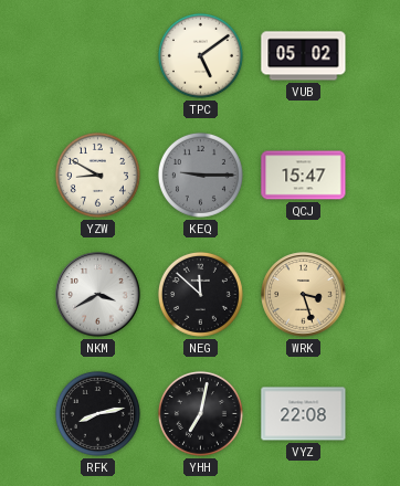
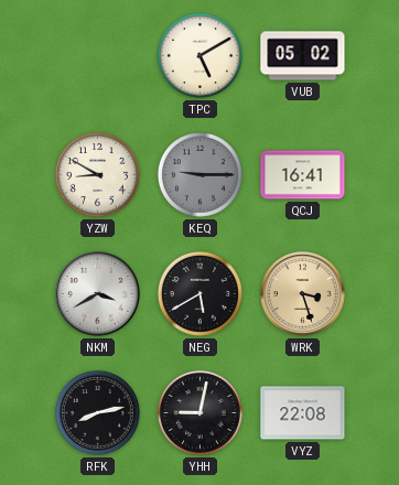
TPC: 5:09 -> 5:10
QCJ: 15:47 -> 16:41
NEG: 11:52 -> 5:40
YHH: 7:02 -> 9:02
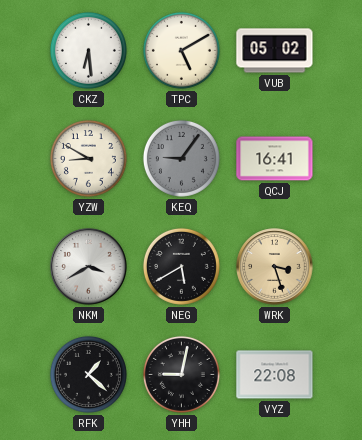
CKZ: none -> 6:29
KEQ: 9:15 -> 9:06
RFK: 8:13 -> 1:22
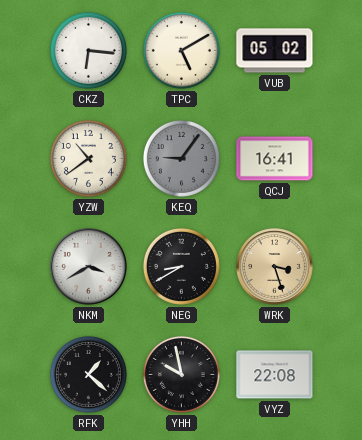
CKZ: 6:29 -> 6:16
YZW: 8:50 -> 10:39
NEG: 5:40 -> 8:40
YHH: 9:02 -> 9:58
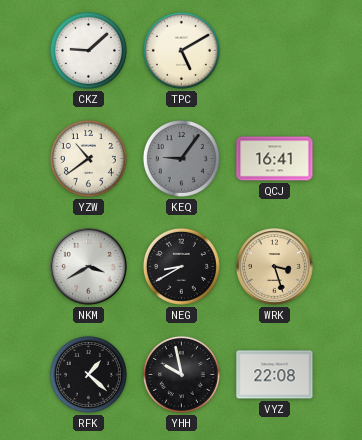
CKZ: 6:16 -> 9:08
VUB: 05:02 -> none
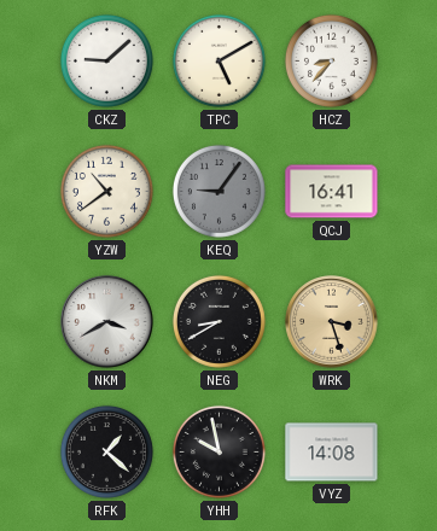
HCZ: none -> 8:37
VYZ: 22:08 -> 14:08
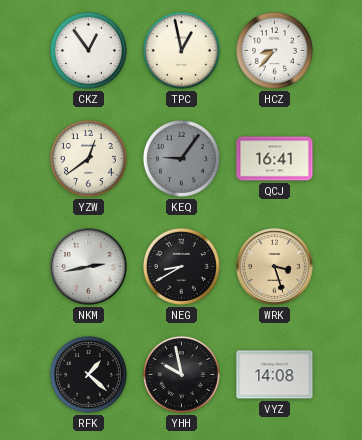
CKZ: 9:08 -> 12:54
TPC: 5:10 -> 12:58
YZW: 10:39 -> 12:39
NKM: 3:40 -> 2:43
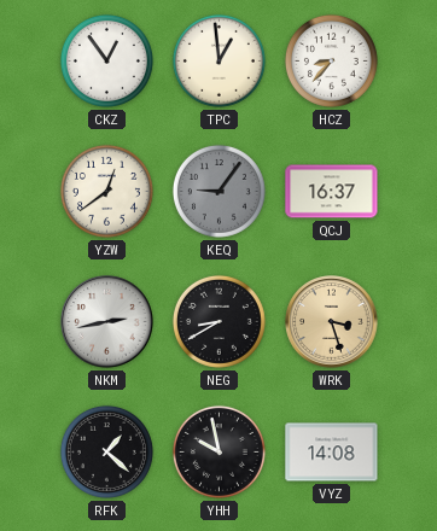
TPC: 12:58 -> 12:59
QCJ: 16:41 -> 16:37
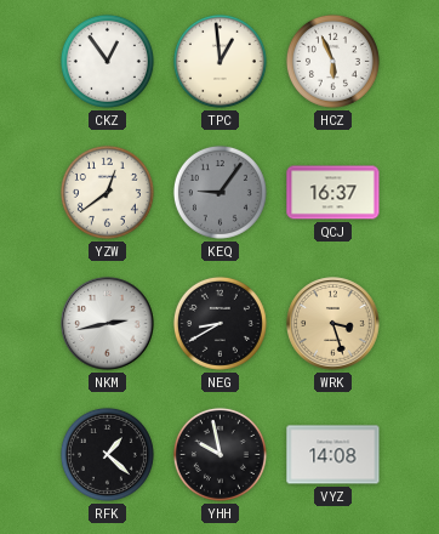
HCZ: 8:37 -> 5:56
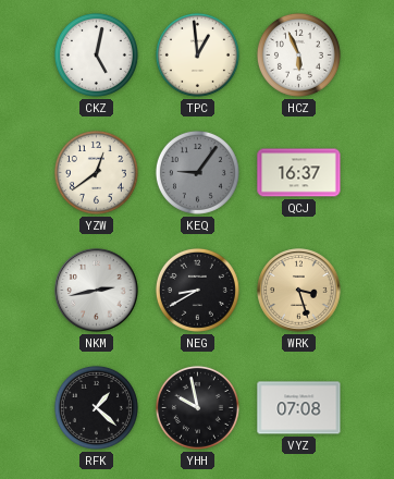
CKZ: 12:54 -> 5:02
VYZ: 14:08 -> 07:08
